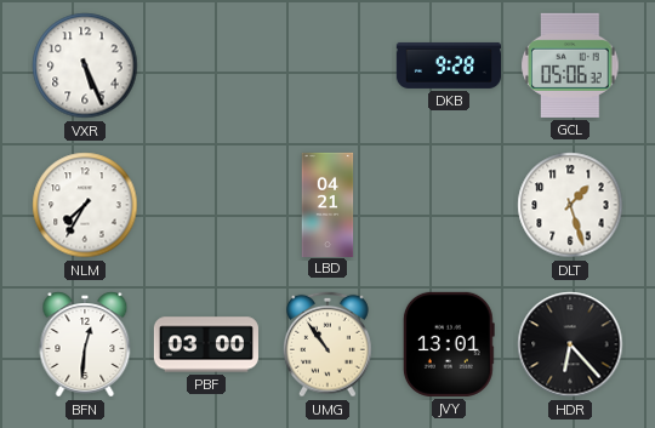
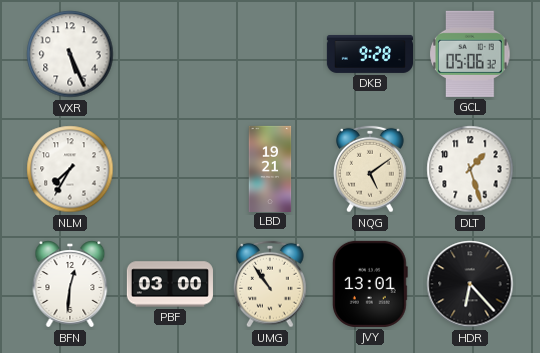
LBD: 04:21 -> 19:21
NQG: none -> 5:09
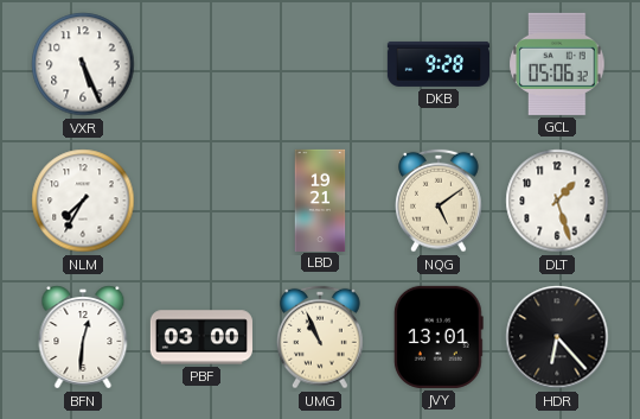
UMG: 10:54 -> 10:56
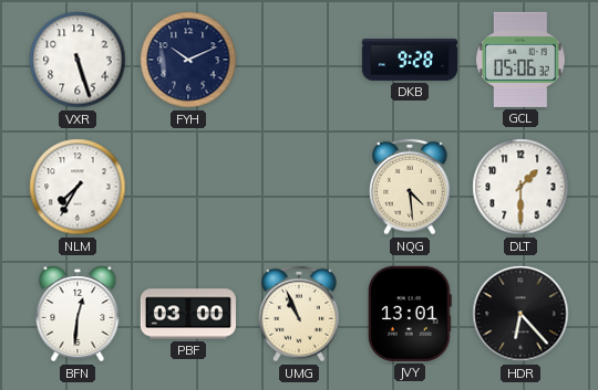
VXR: 5:26 -> 5:27
FYH: none -> 10:11
LBD: 19:21 -> none
NQG: 5:09 -> 4:29
DLT: 1:27 -> 1:30
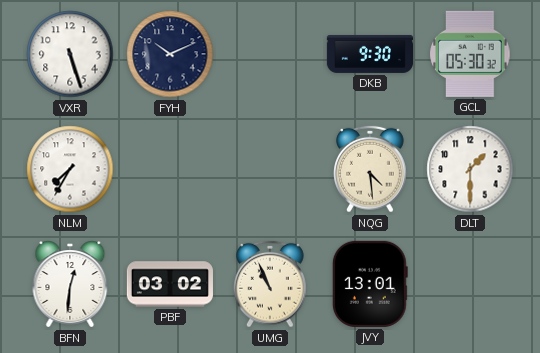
DKB: 9:28 -> 9:30
GCL: 05:06 -> 05:30
PBF: 03:00 -> 03:02
HDR: 6:23 -> none
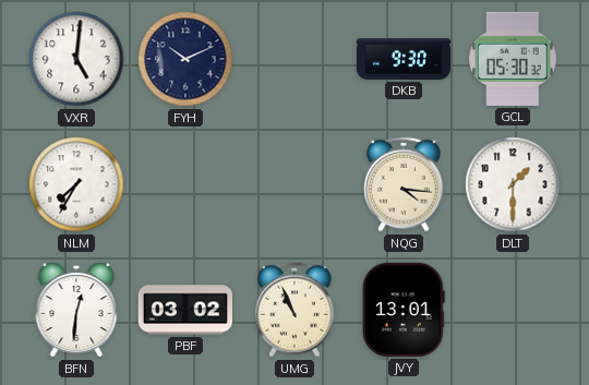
VXR: 5:27 -> 5:01
NQG: 4:29 -> 4:16
